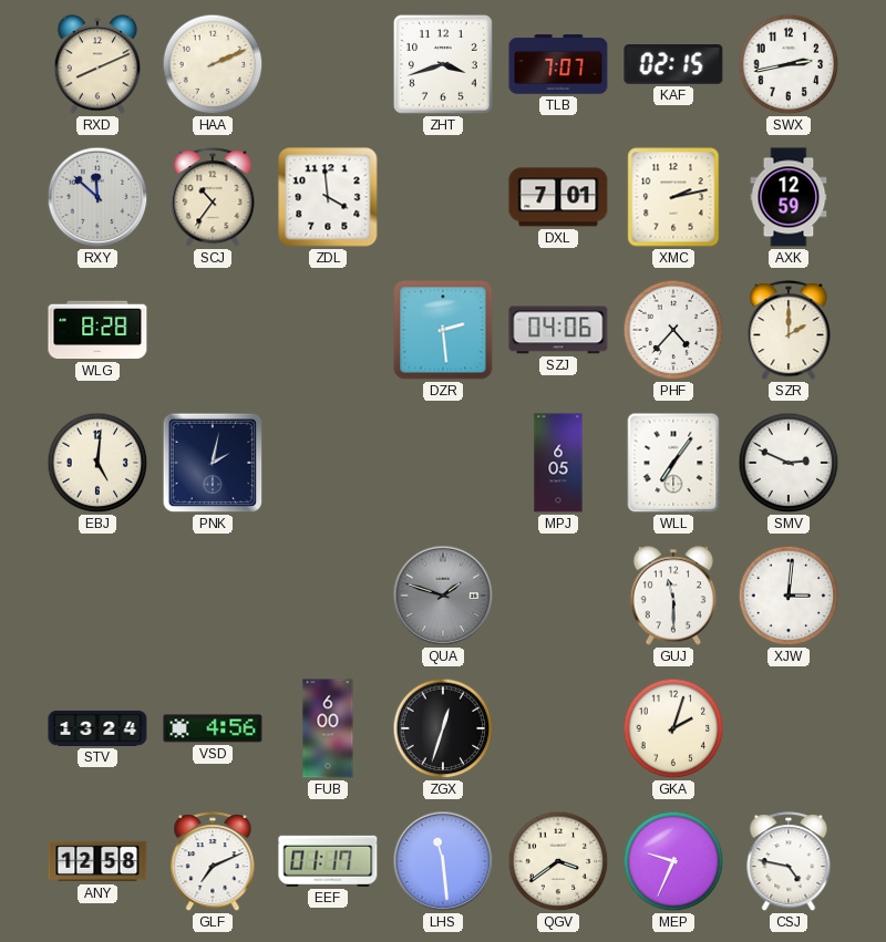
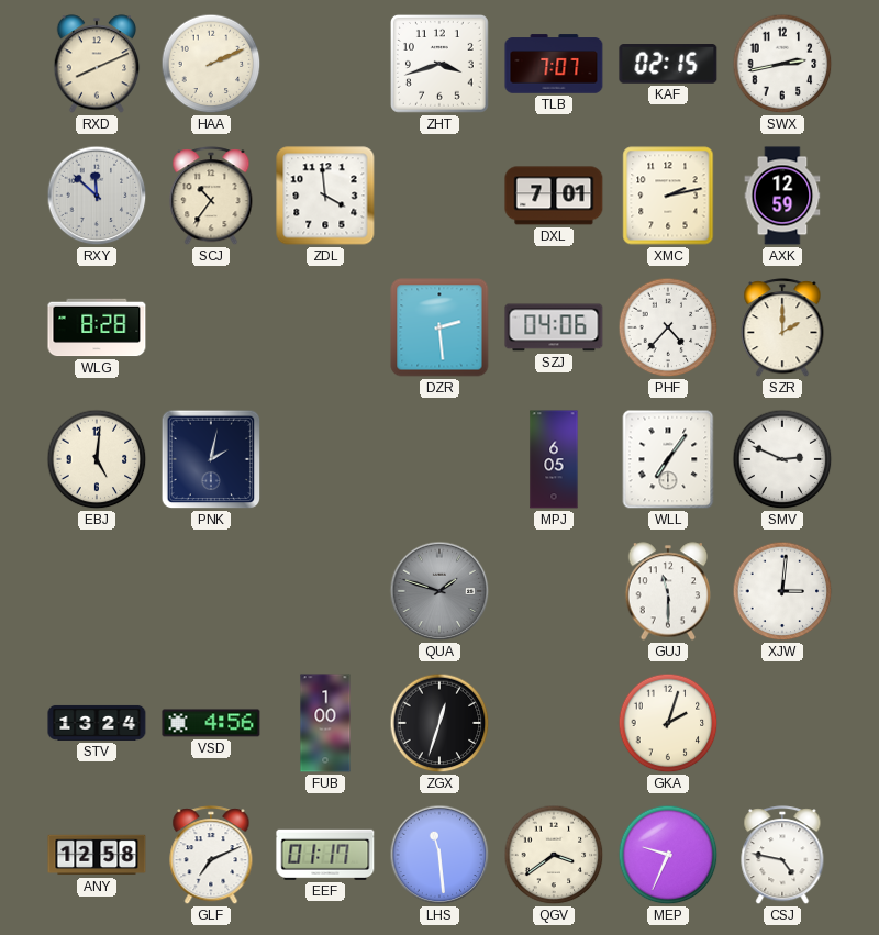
FUB: 6:00 -> 1:00
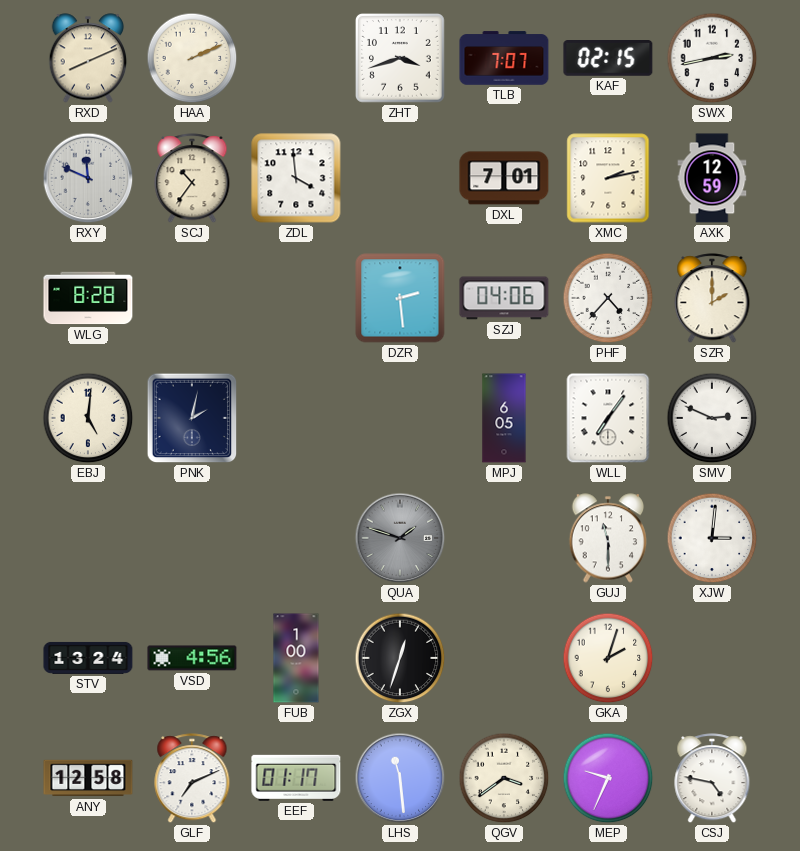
RXY: 11:52 -> 11:49
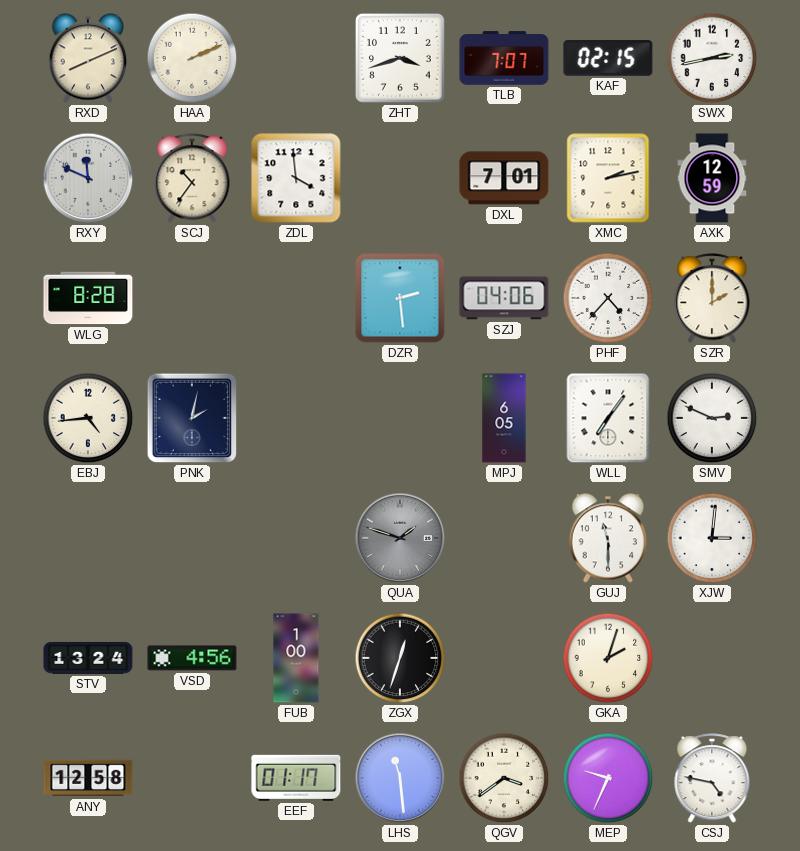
EBJ: 5:01 -> 4:44
GLF: 7:11 -> none
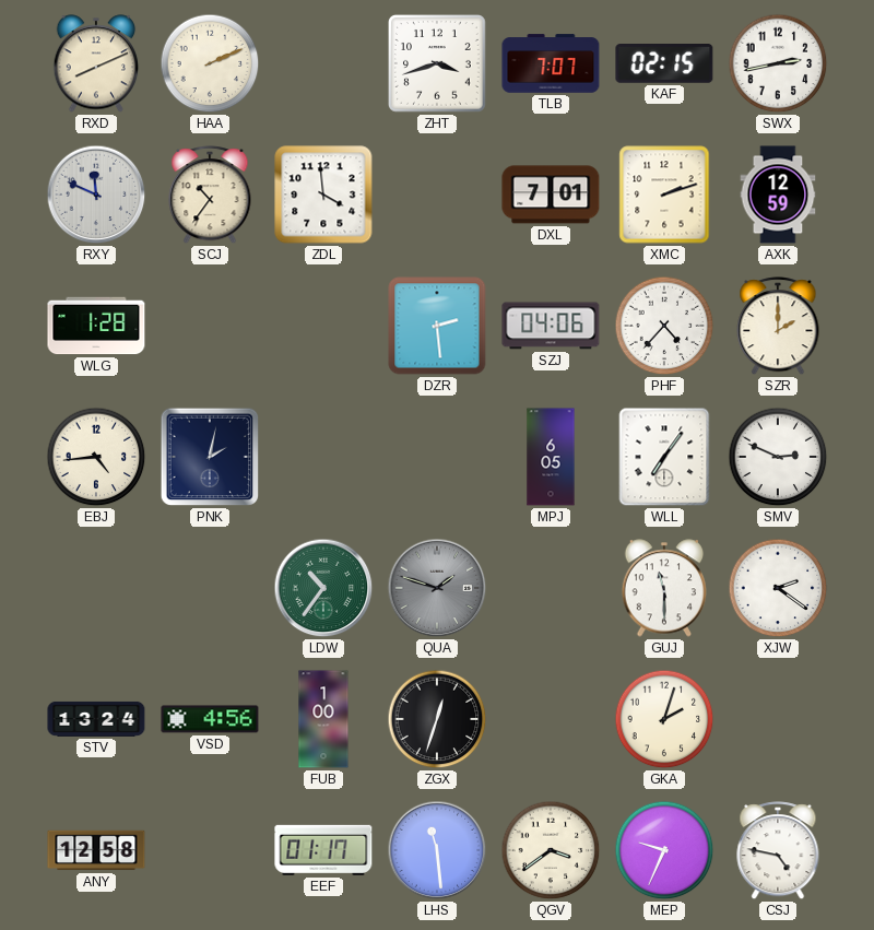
XMC: 2:13 -> 2:12
WLG: 8:28 -> 1:28
LDW: none -> 10:36
XJW: 3:01 -> 2:21
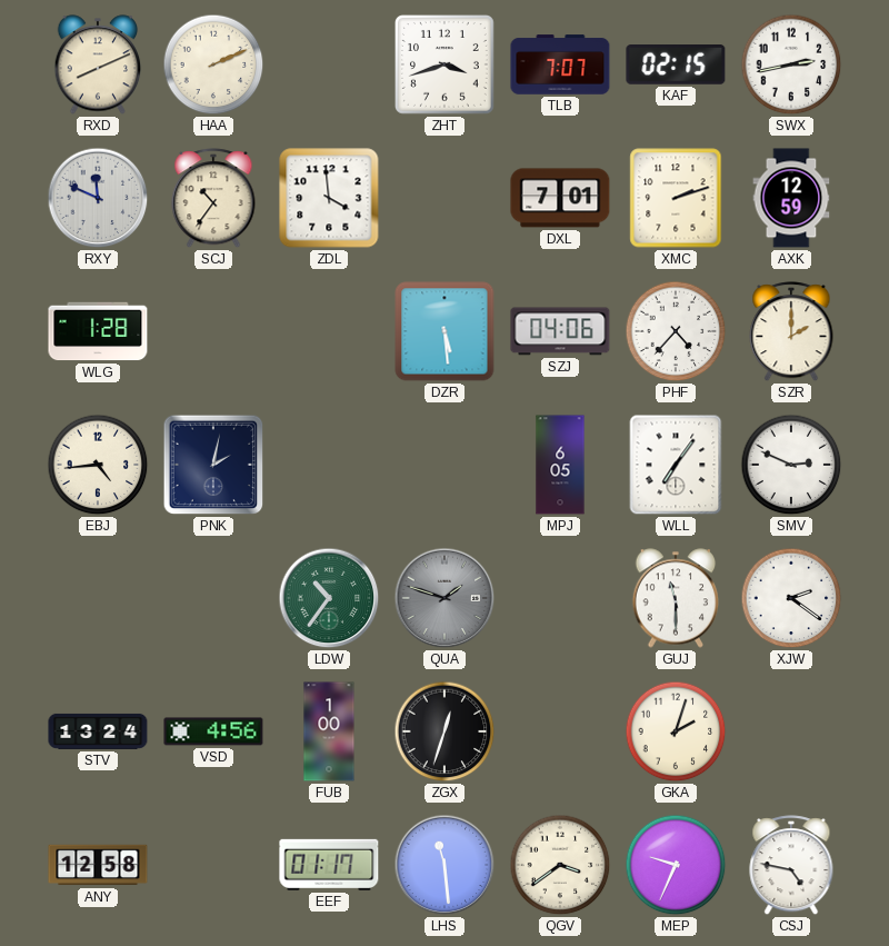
DZR: 2:29 -> 5:29
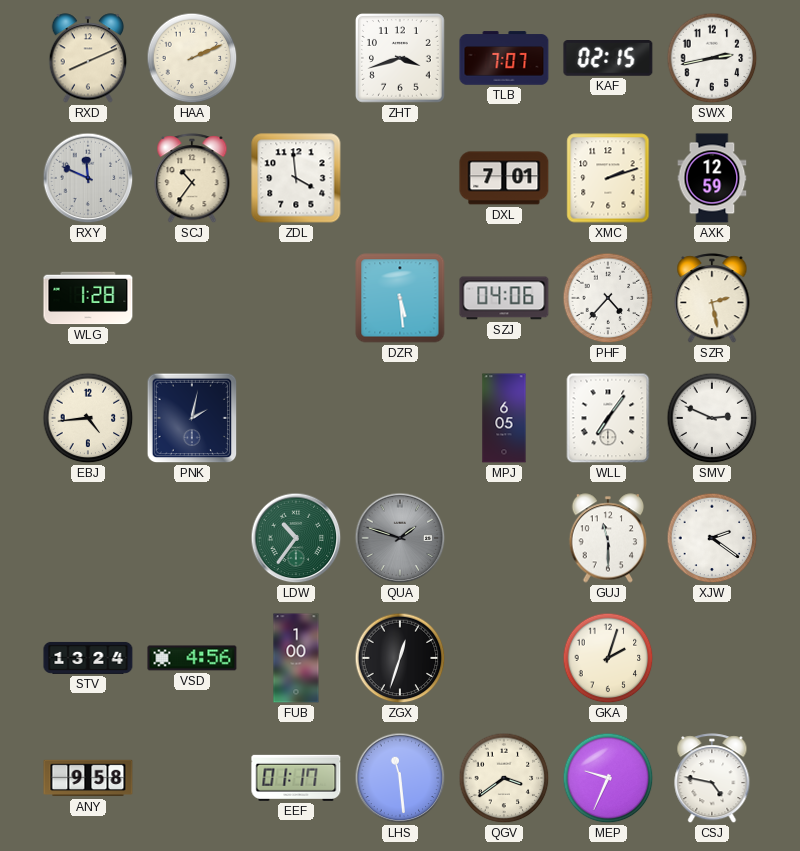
SZR: 2:00 -> 2:28
ANY: 12:58 -> 9:58
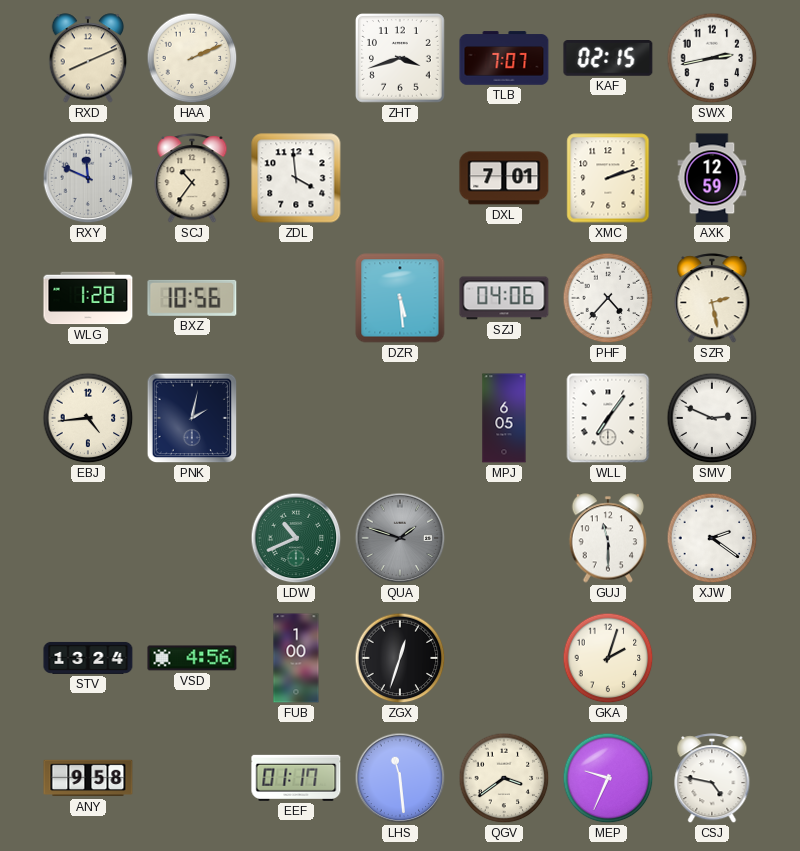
BXZ: none -> 10:56
LDW: 10:36 -> 10:41
